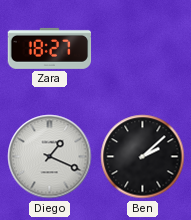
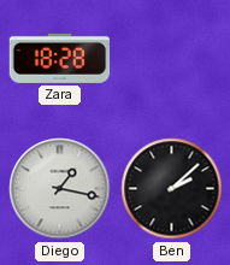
Zara: 18:27 -> 18:28
Diego: 1:19 -> 1:17
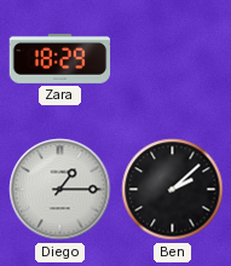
Zara: 18:28 -> 18:29
Diego: 1:17 -> 1:15
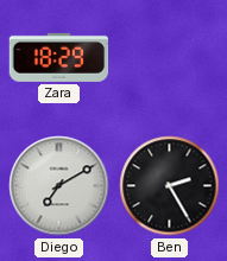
Diego: 1:15 -> 7:10
Ben: 2:08 -> 2:25
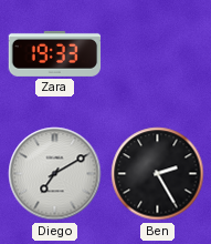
Zara: 18:29 -> 19:33
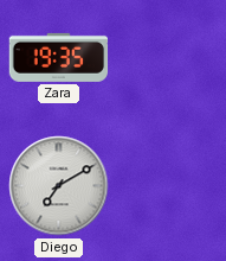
Zara: 19:33 -> 19:35
Ben: 2:25 -> none
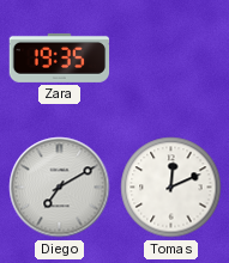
Tomas: none -> 12:11
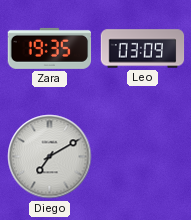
Leo: none -> 03:09
Tomas: 12:11 -> none
